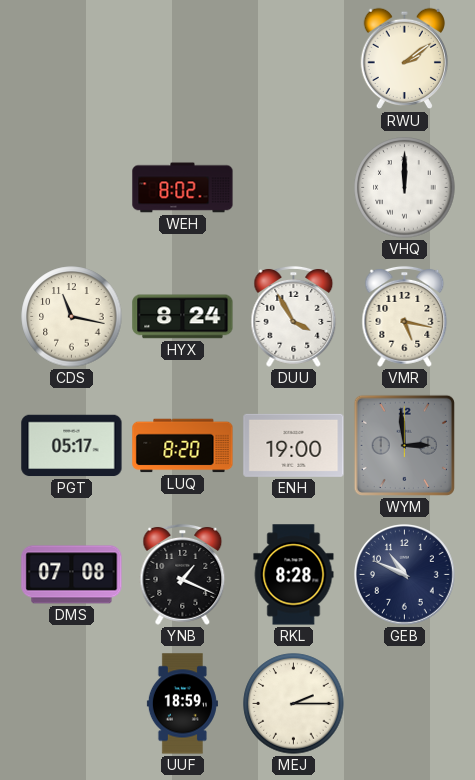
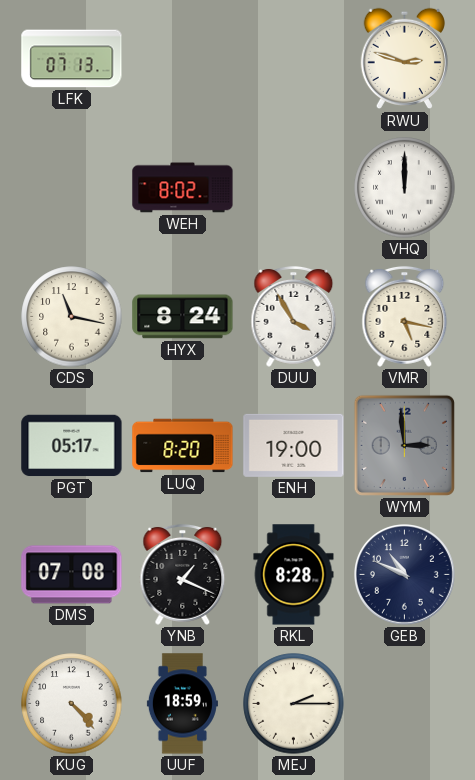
LFK: none -> 07:13
RWU: 2:09 -> 2:48
KUG: none -> 4:23
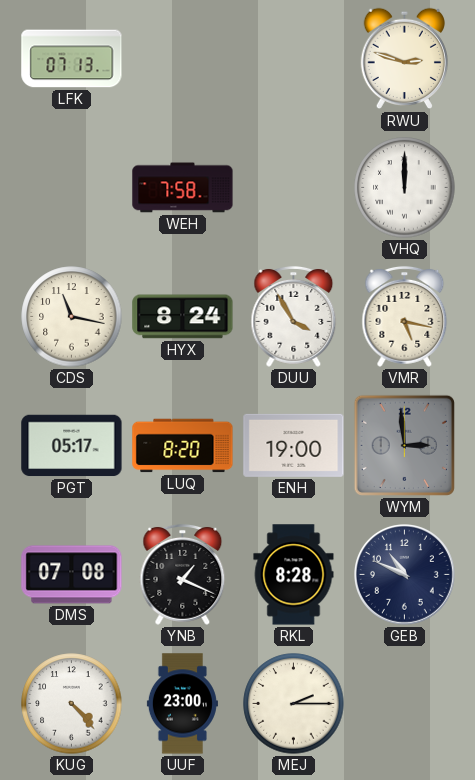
WEH: 8:02 -> 7:58
UUF: 18:59 -> 23:00
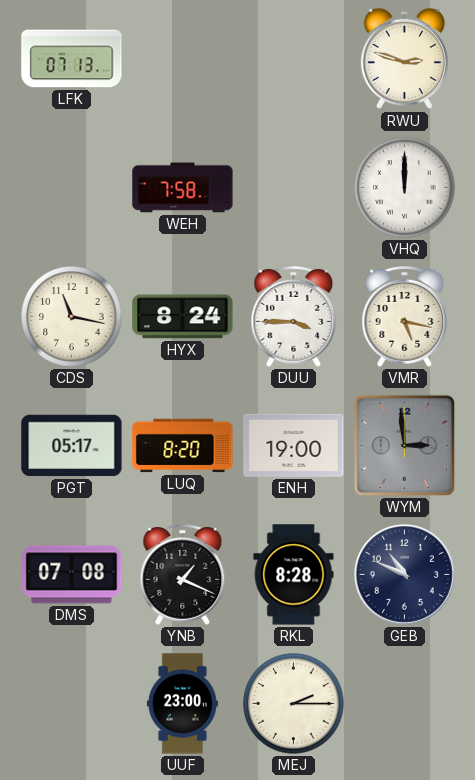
DUU: 3:55 -> 3:45
KUG: 4:23 -> none
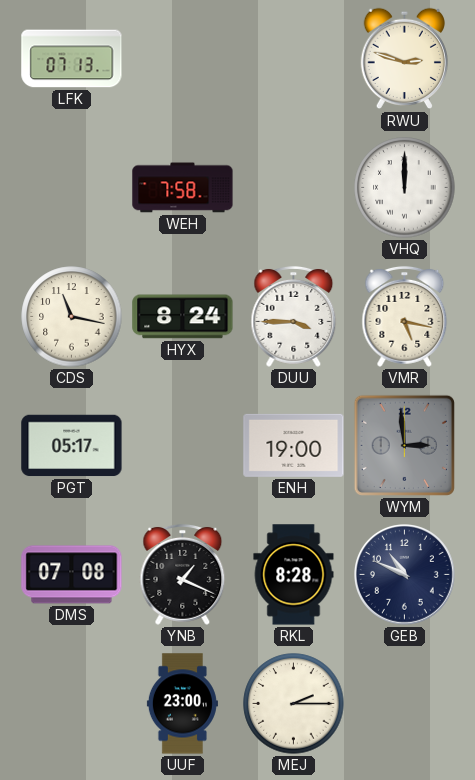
LUQ: 8:20 -> none
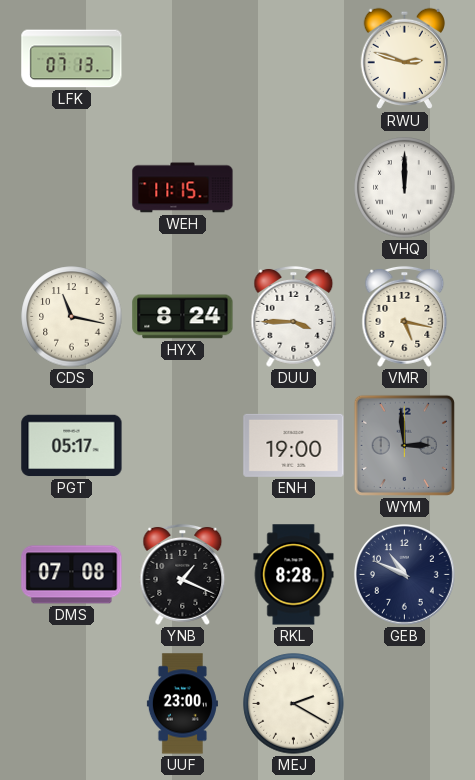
WEH: 7:58 -> 11:15
MEJ: 2:15 -> 2:20
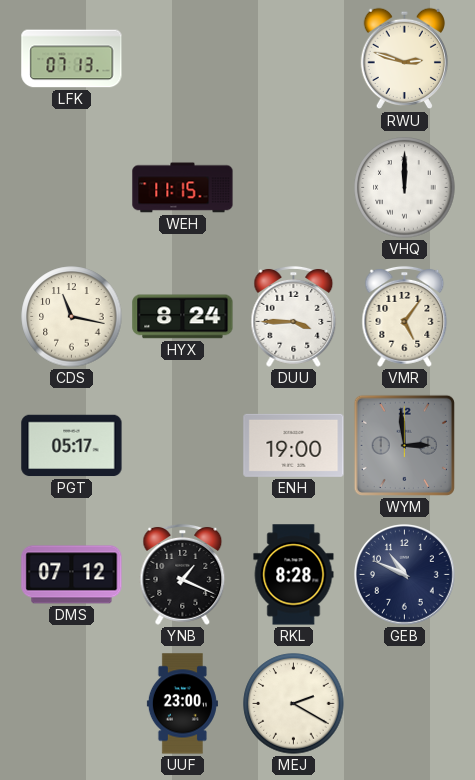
VMR: 5:17 -> 5:06
DMS: 07:08 -> 07:12
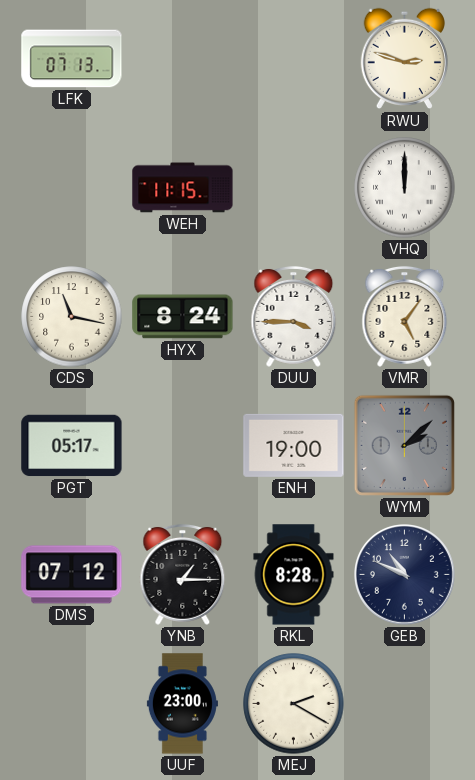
WYM: 2:59 -> 2:08
YNB: 1:19 -> 1:15
